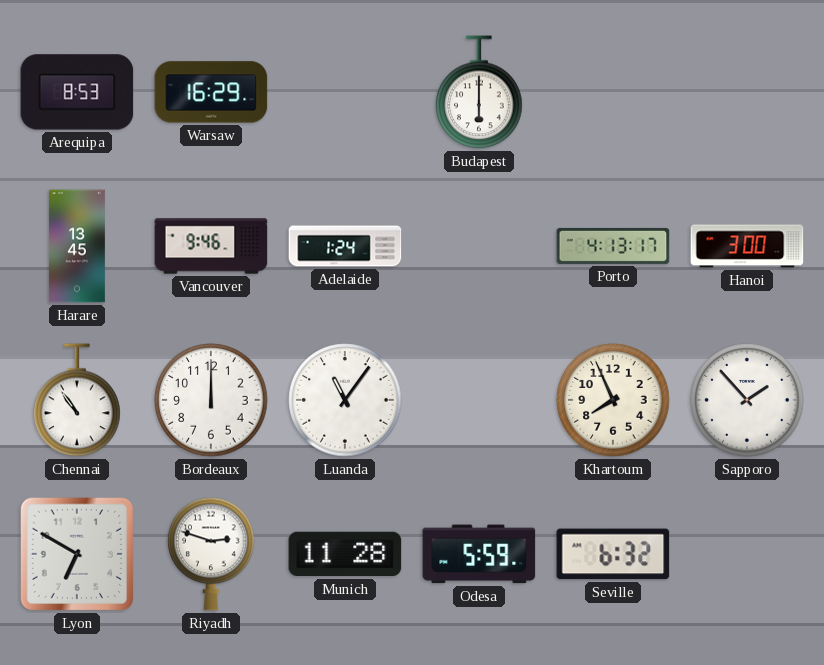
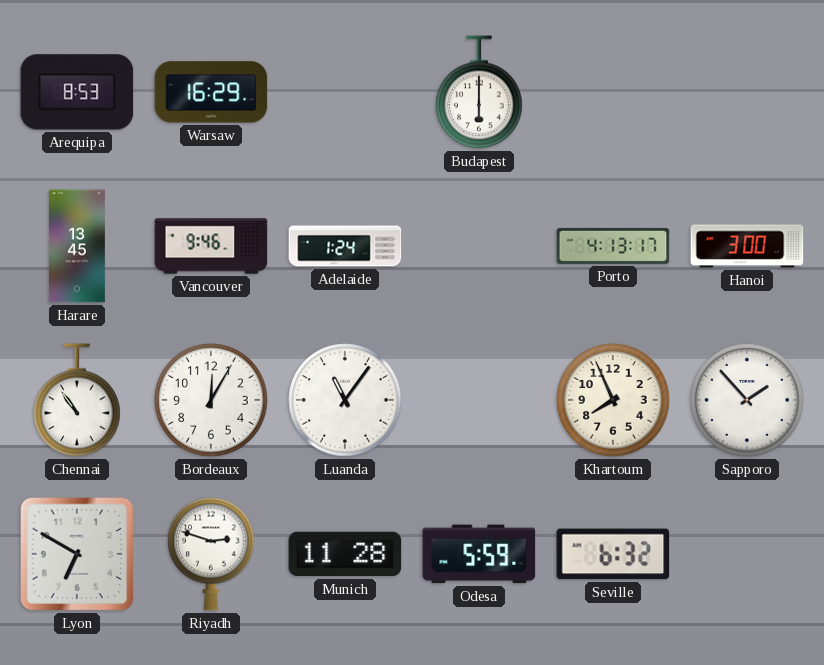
Bordeaux: 12:00 -> 12:05
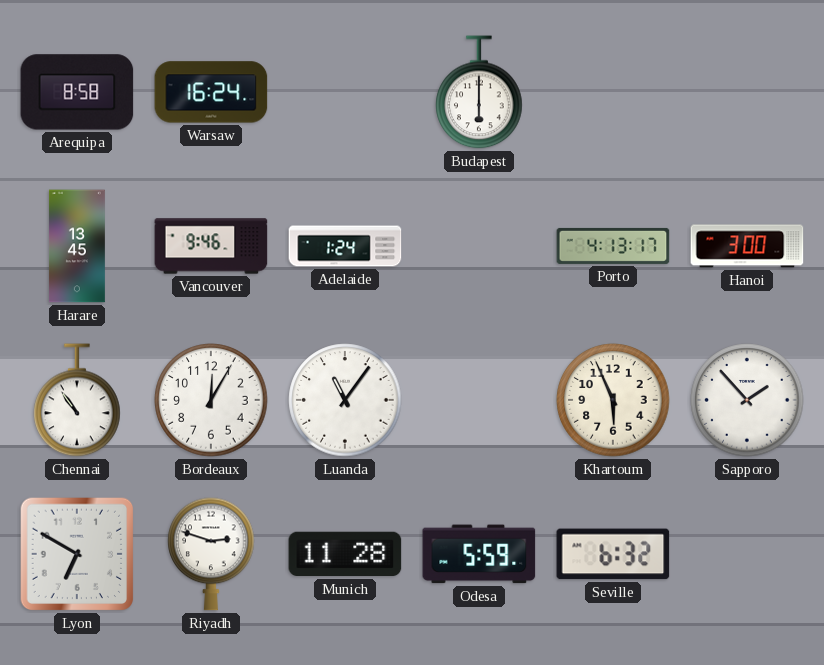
Arequipa: 8:53 -> 8:58
Warsaw: 16:29 -> 16:24
Khartoum: 7:56 -> 5:56
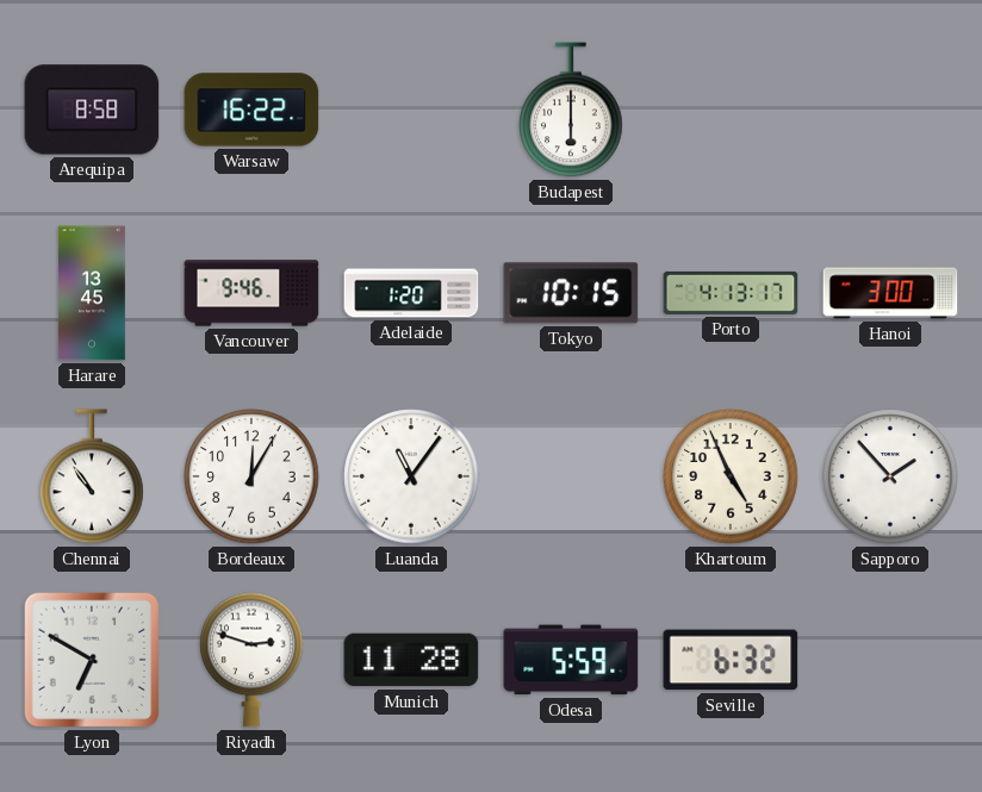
Warsaw: 16:24 -> 16:22
Adelaide: 1:24 -> 1:20
Tokyo: none -> 10:15
Khartoum: 5:56 -> 4:56
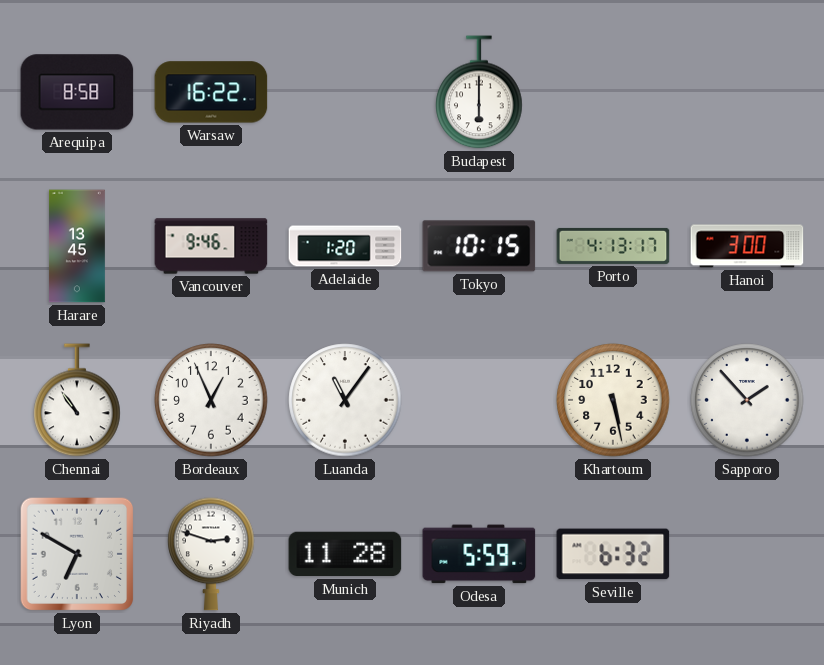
Bordeaux: 12:05 -> 12:56
Khartoum: 4:56 -> 5:28
